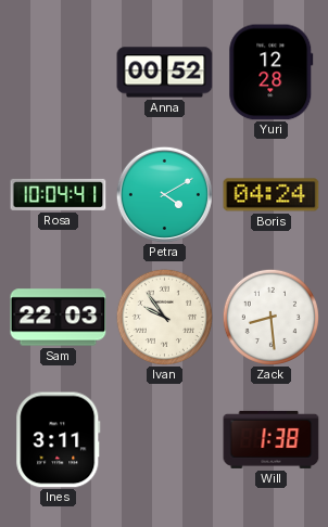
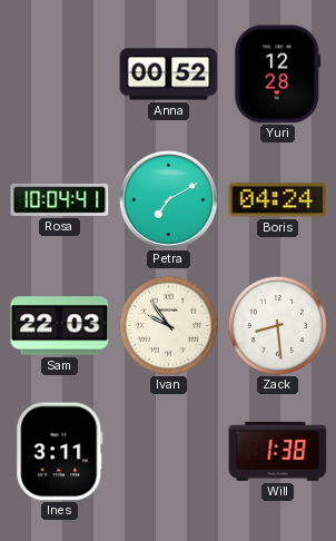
Petra: 4:10 -> 7:10
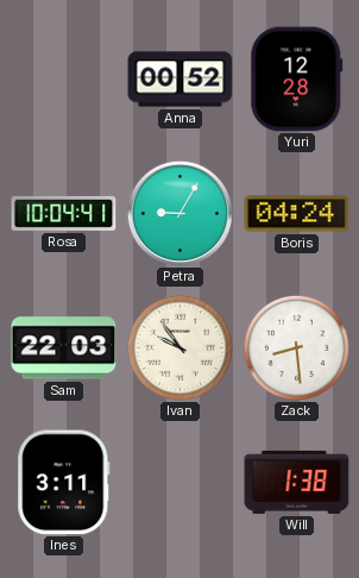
Petra: 7:10 -> 9:05
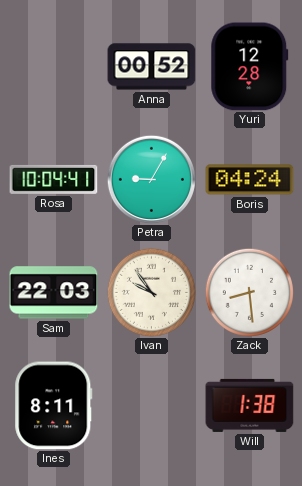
Ines: 3:11 -> 8:11
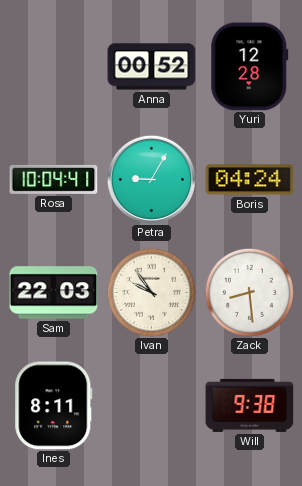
Will: 1:38 -> 9:38
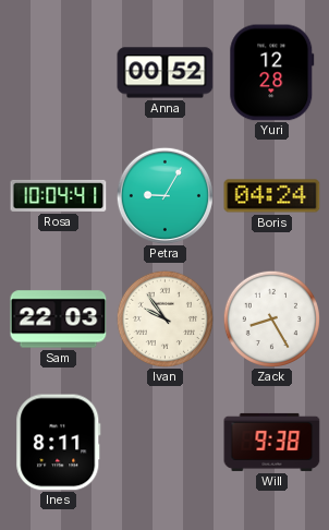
Zack: 8:29 -> 8:25
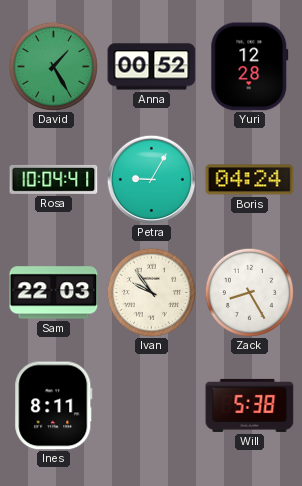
David: none -> 1:25
Will: 9:38 -> 5:38
